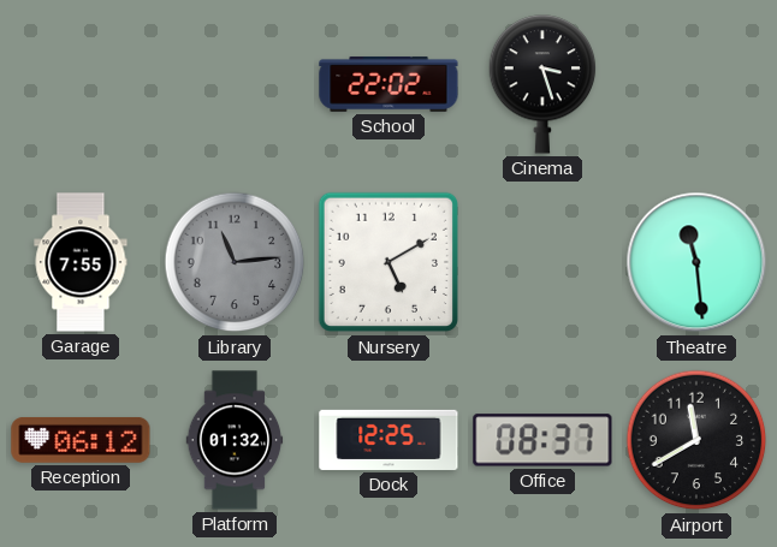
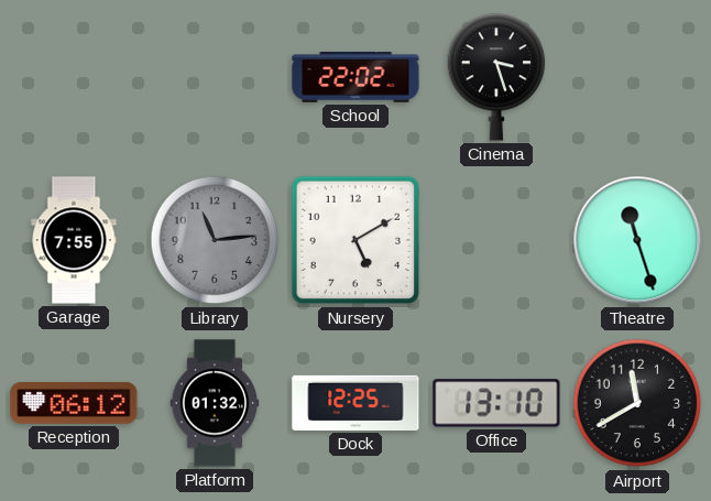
Theatre: 11:29 -> 11:27
Office: 08:37 -> 13:10
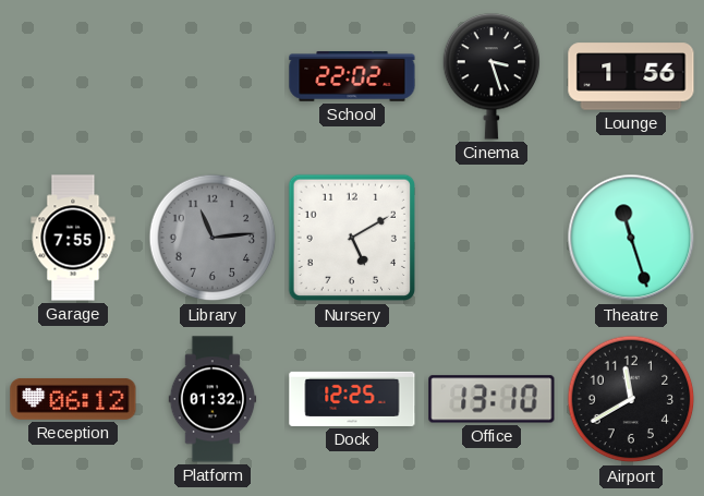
Lounge: none -> 1:56
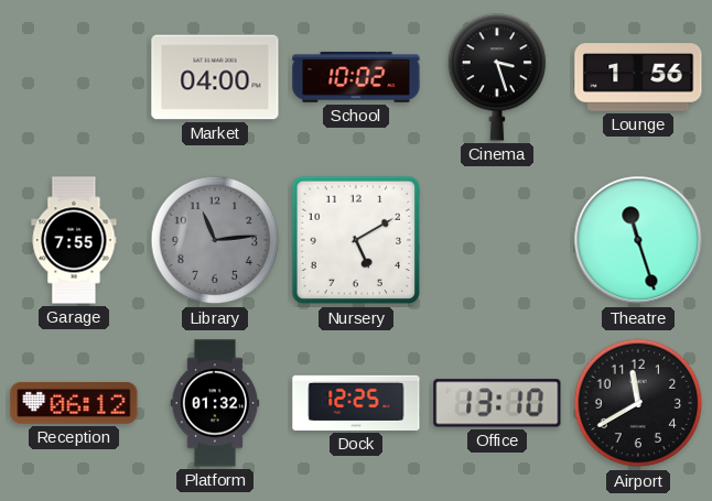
Market: none -> 04:00
School: 22:02 -> 10:02
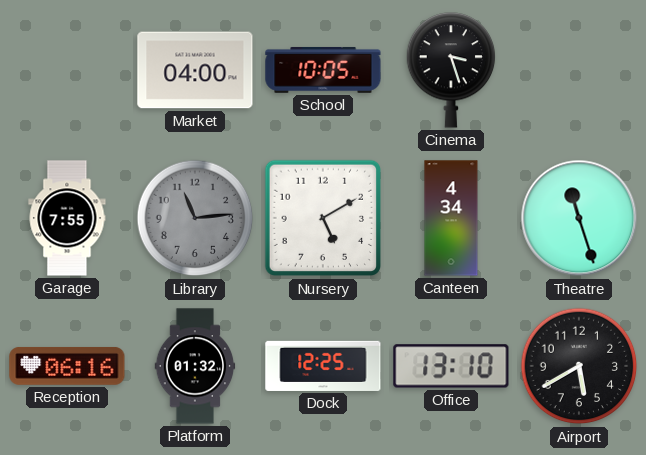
School: 10:02 -> 10:05
Lounge: 1:56 -> none
Canteen: none -> 4:34
Reception: 06:12 -> 06:16
Airport: 11:40 -> 5:40
